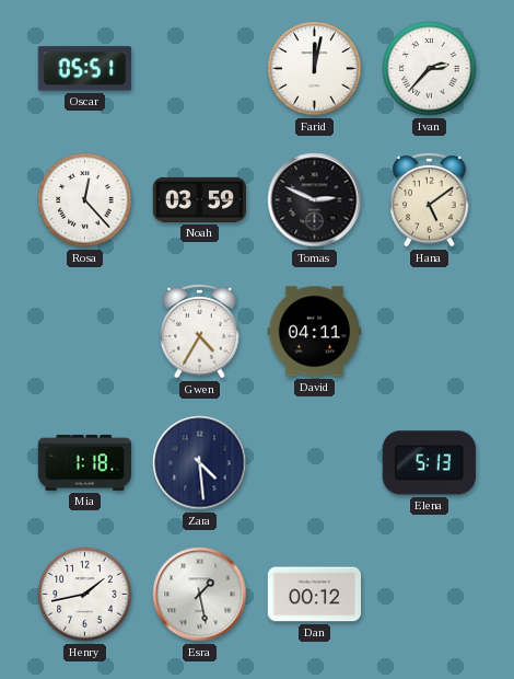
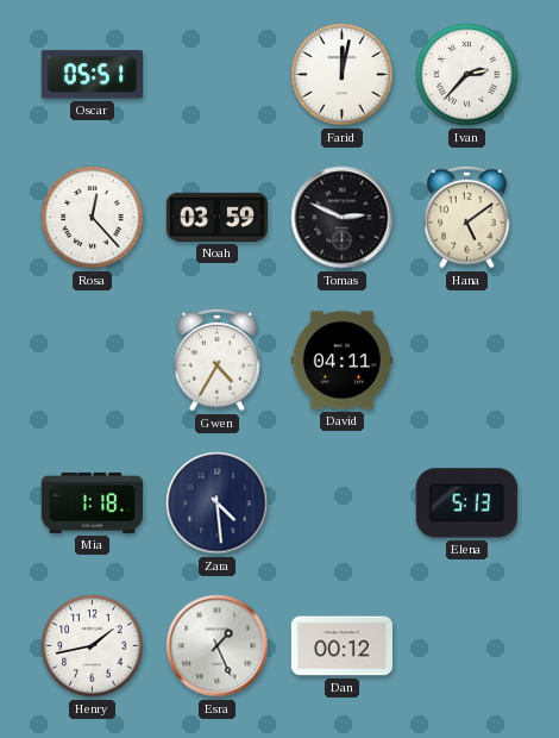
Esra: 1:28 -> 1:26
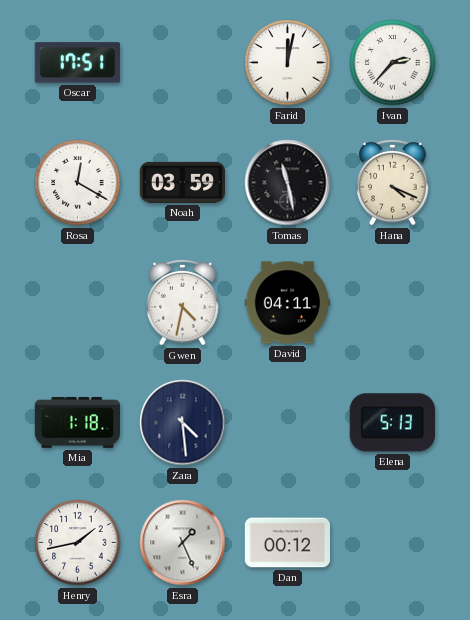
Oscar: 05:51 -> 17:51
Rosa: 12:23 -> 12:20
Tomas: 2:49 -> 11:28
Hana: 5:09 -> 4:19
Gwen: 4:35 -> 4:32
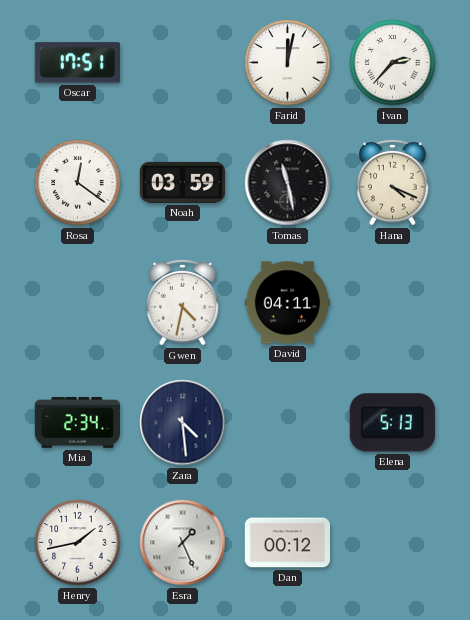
Rosa: 12:20 -> 12:21
Mia: 1:18 -> 2:34
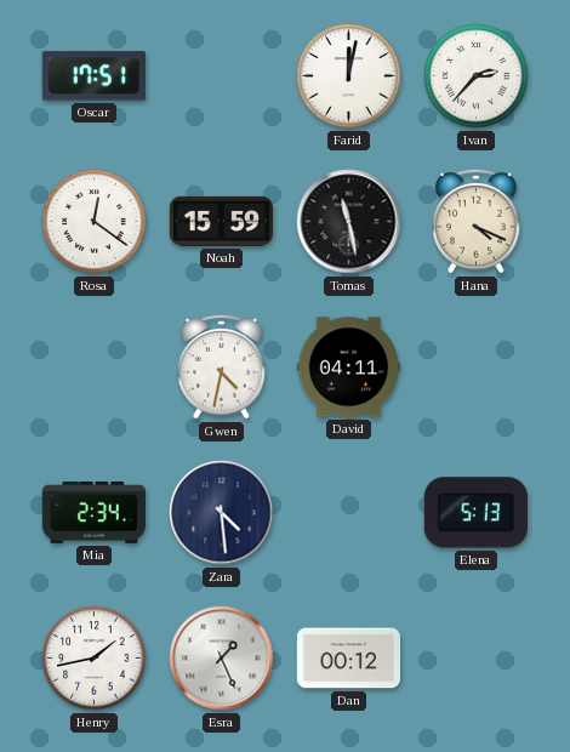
Noah: 03:59 -> 15:59
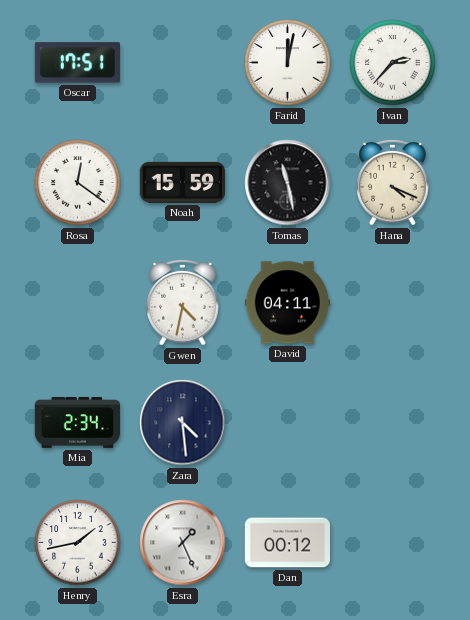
Elena: 5:13 -> none
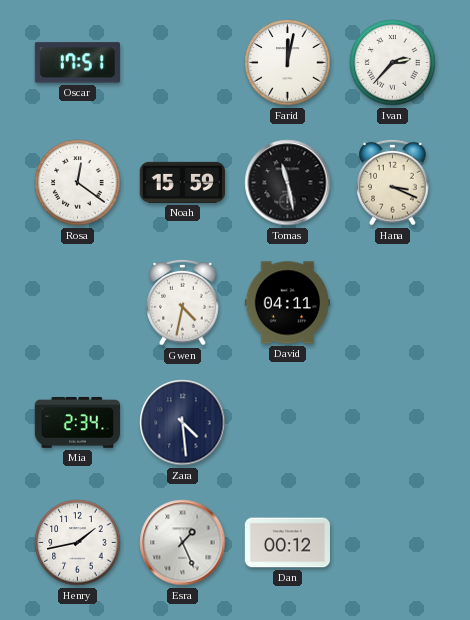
Hana: 4:19 -> 3:19
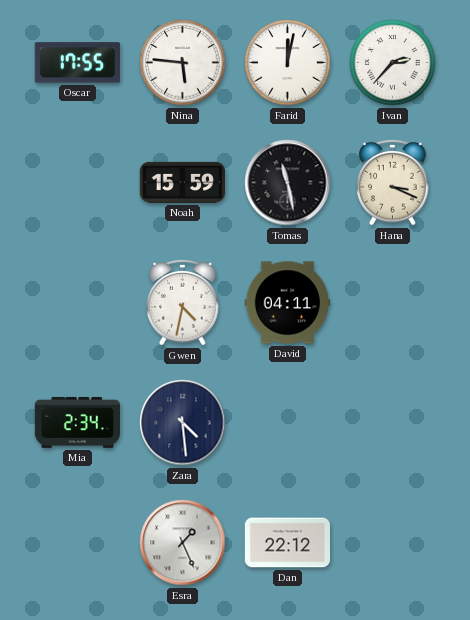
Oscar: 17:51 -> 17:55
Nina: none -> 5:46
Rosa: 12:21 -> none
Henry: 1:43 -> none
Dan: 00:12 -> 22:12
